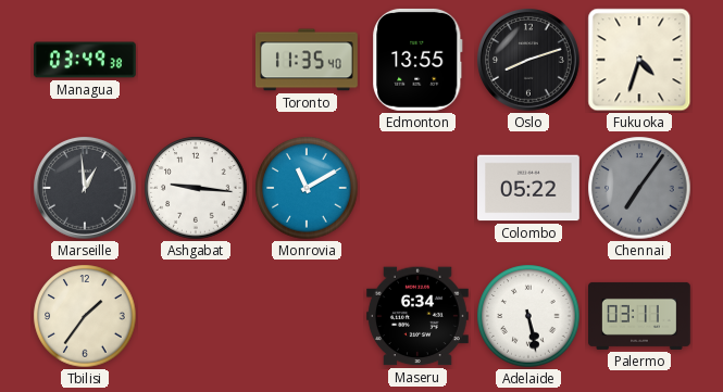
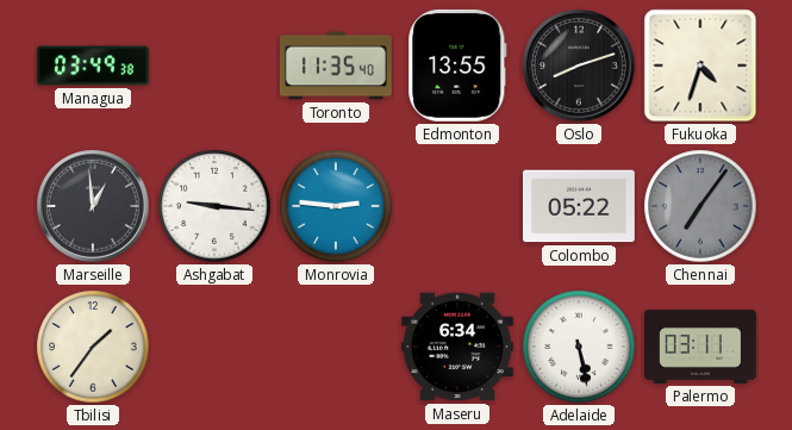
Monrovia: 11:10 -> 2:46
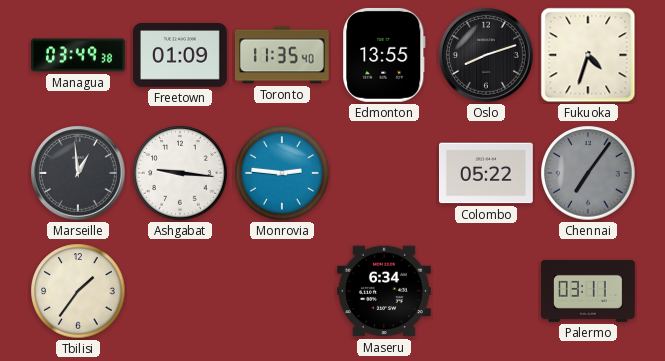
Freetown: none -> 01:09
Adelaide: 5:28 -> none
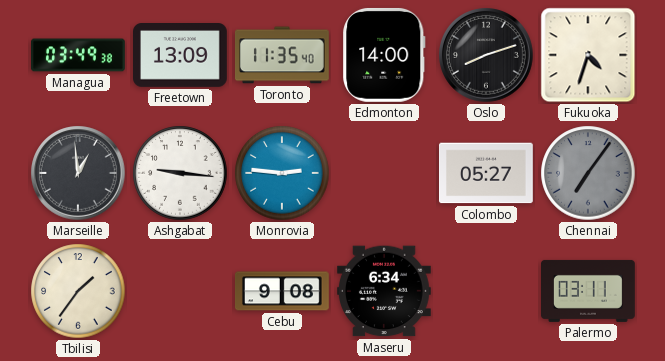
Freetown: 01:09 -> 13:09
Edmonton: 13:55 -> 14:00
Colombo: 05:22 -> 05:27
Cebu: none -> 9:08
